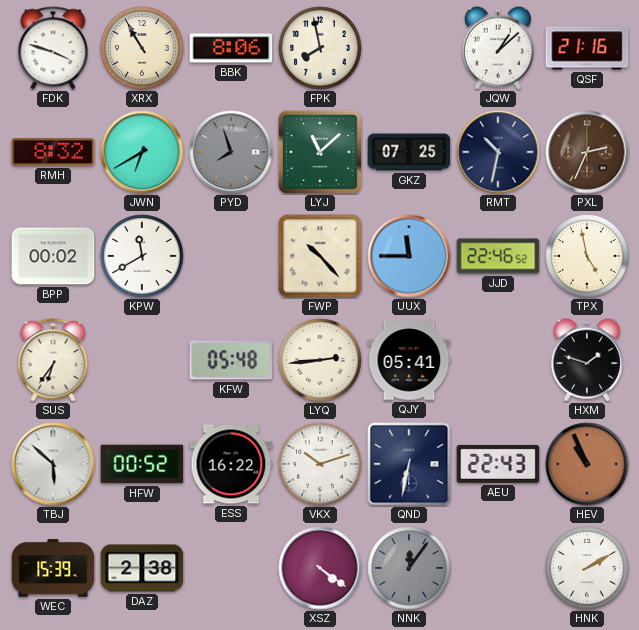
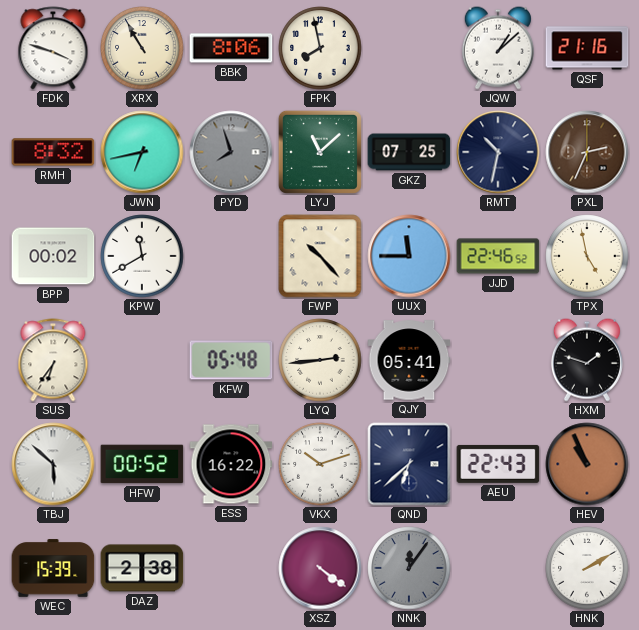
JWN: 6:40 -> 6:43
QND: 6:32 -> 6:38
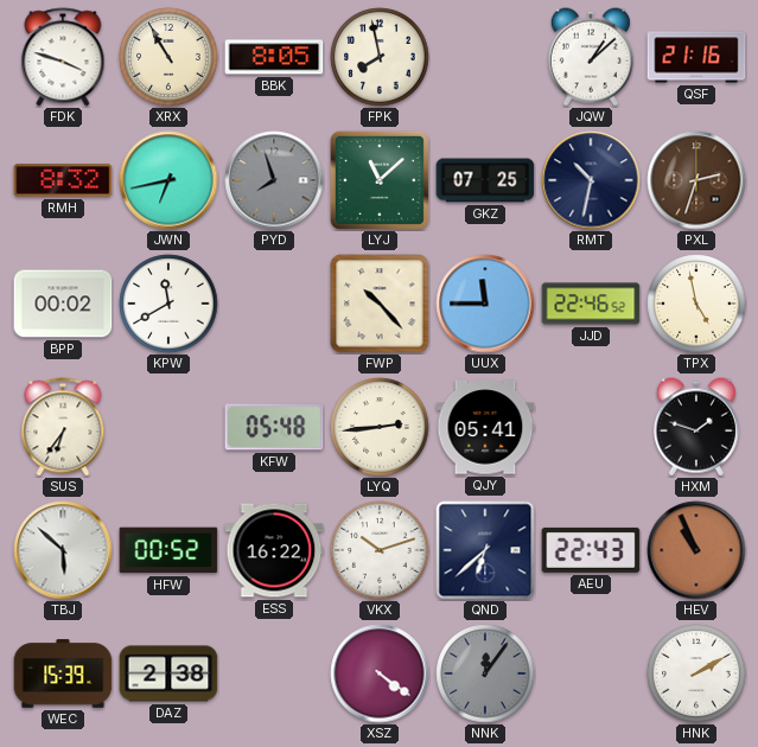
BBK: 8:06 -> 8:05
PXL: 2:34 -> 2:33
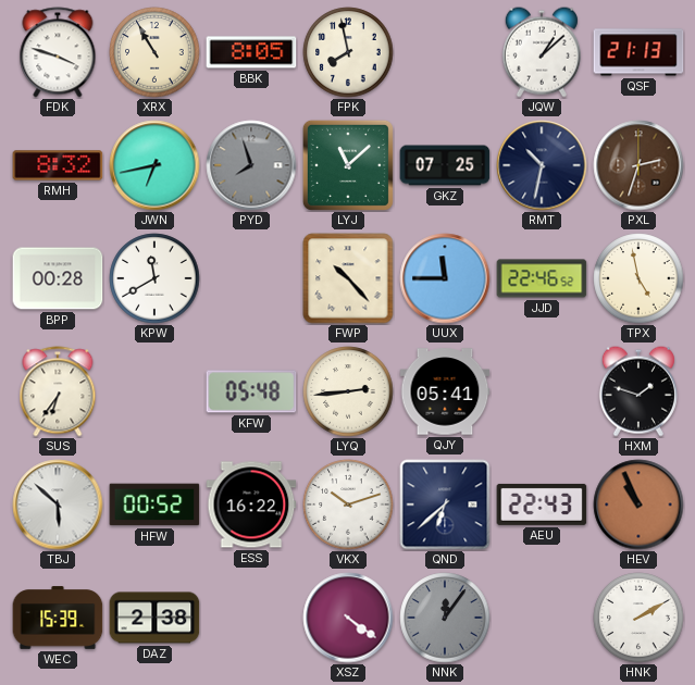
QSF: 21:16 -> 21:13
BPP: 00:02 -> 00:28
